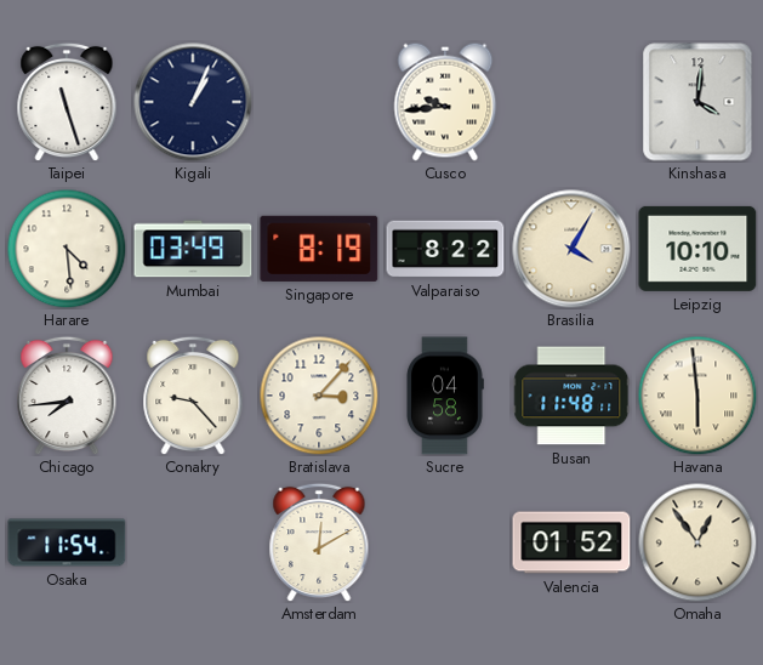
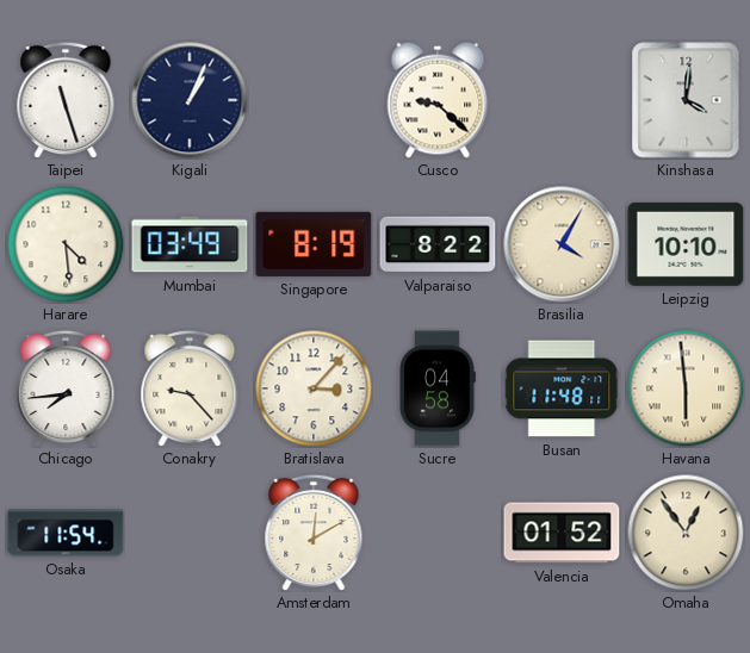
Cusco: 9:44 -> 9:22
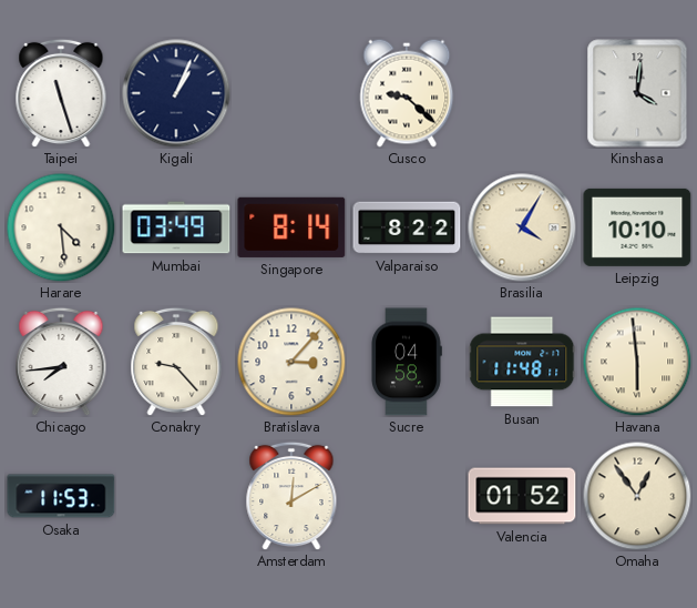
Singapore: 8:19 -> 8:14
Osaka: 11:54 -> 11:53
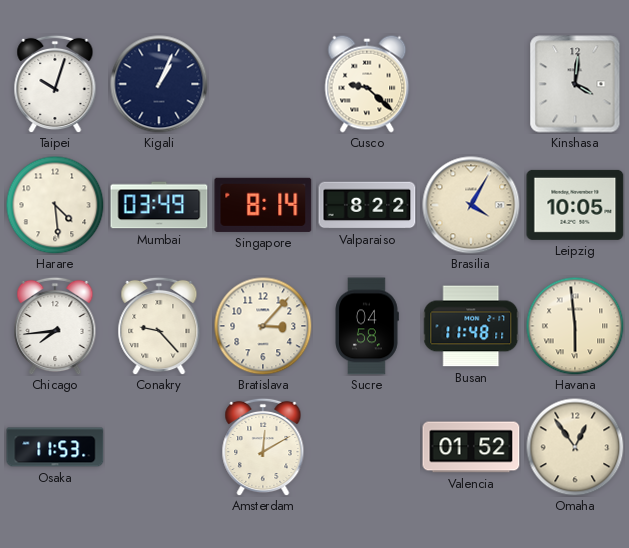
Taipei: 11:27 -> 10:03
Leipzig: 10:10 -> 10:05
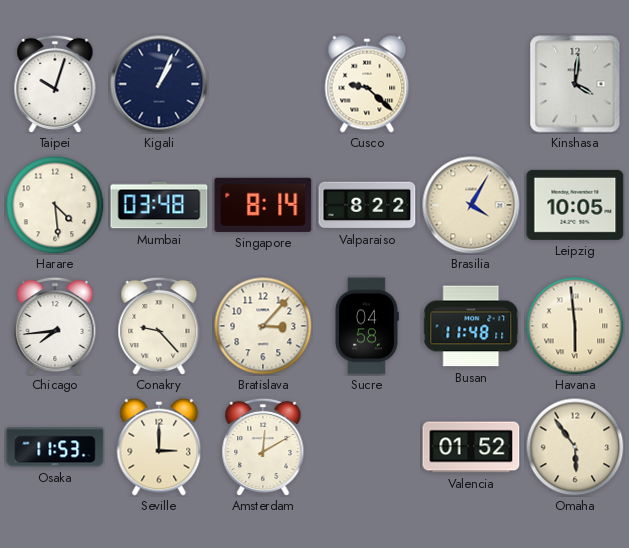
Mumbai: 03:49 -> 03:48
Seville: none -> 3:00
Omaha: 12:54 -> 5:54
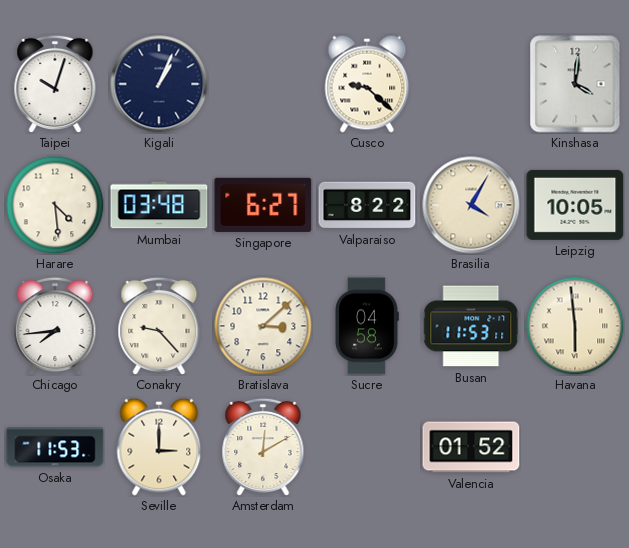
Singapore: 8:14 -> 6:27
Bratislava: 3:07 -> 3:08
Busan: 11:48 -> 11:53
Omaha: 5:54 -> none
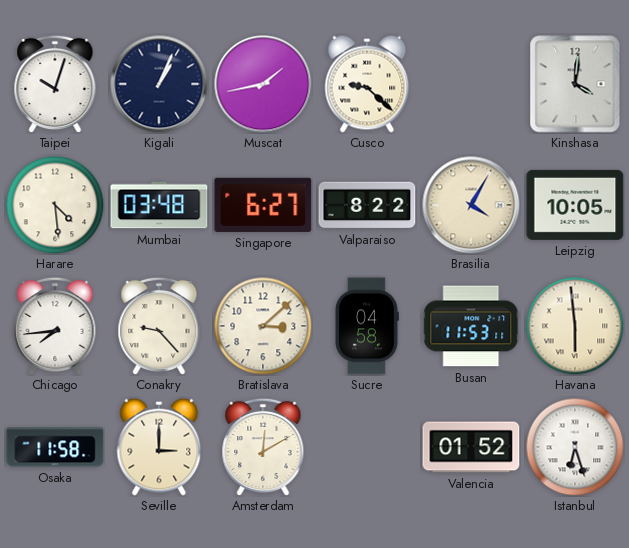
Muscat: none -> 1:43
Osaka: 11:53 -> 11:58
Istanbul: none -> 6:27
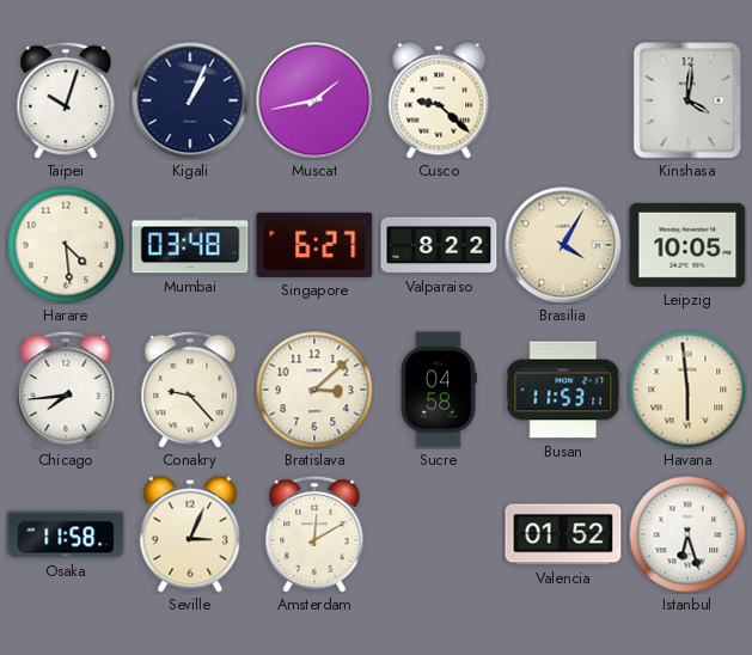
Seville: 3:00 -> 3:04
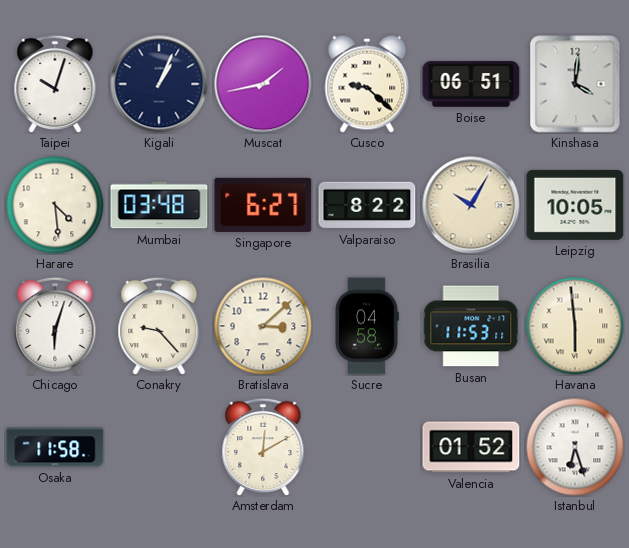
Boise: none -> 06:51
Brasilia: 4:05 -> 10:05
Chicago: 7:44 -> 6:03
Seville: 3:04 -> none
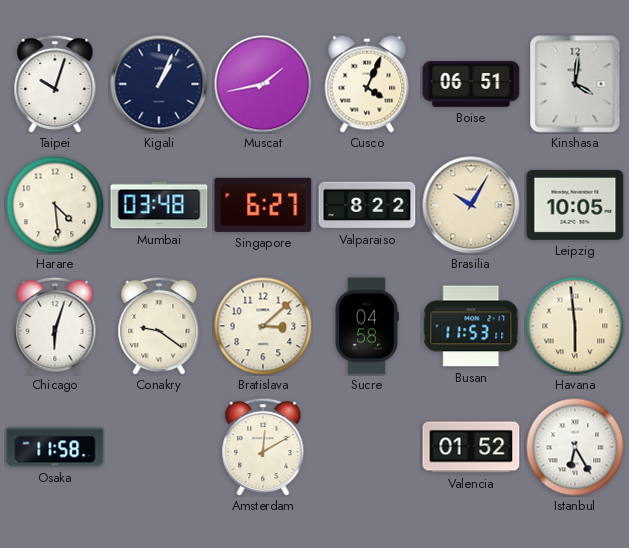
Cusco: 9:22 -> 4:04
Conakry: 9:23 -> 9:21
Istanbul: 6:27 -> 6:25
